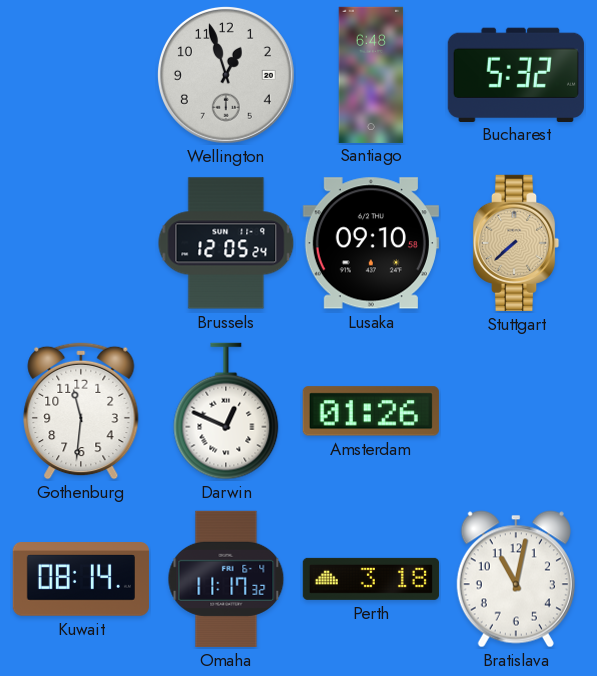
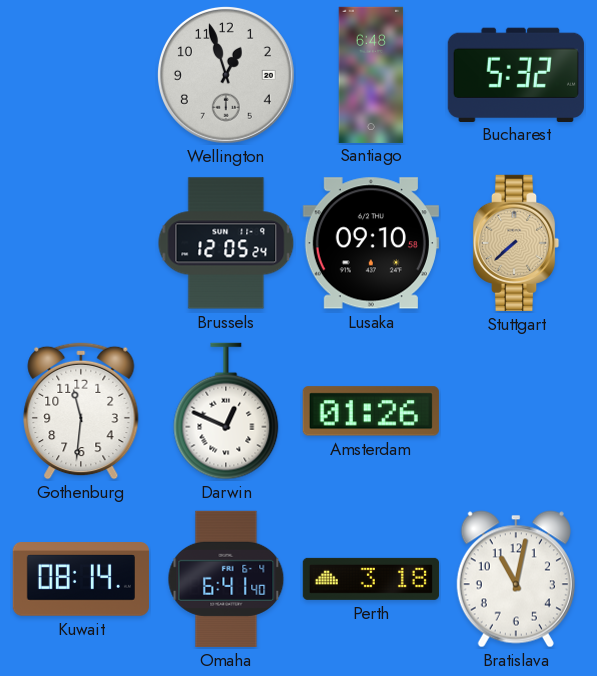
Omaha: 11:17 -> 6:41
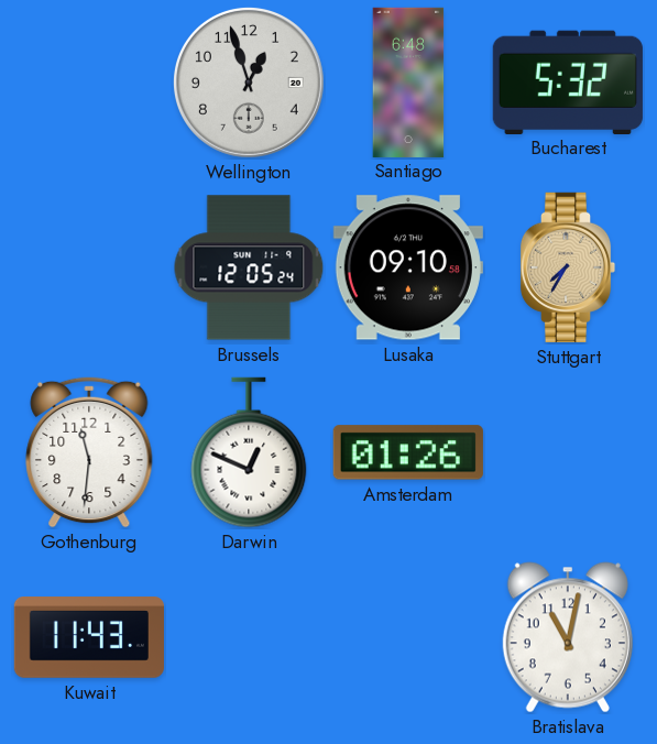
Stuttgart: 7:38 -> 7:35
Kuwait: 08:14 -> 11:43
Omaha: 6:41 -> none
Perth: 3:18 -> none
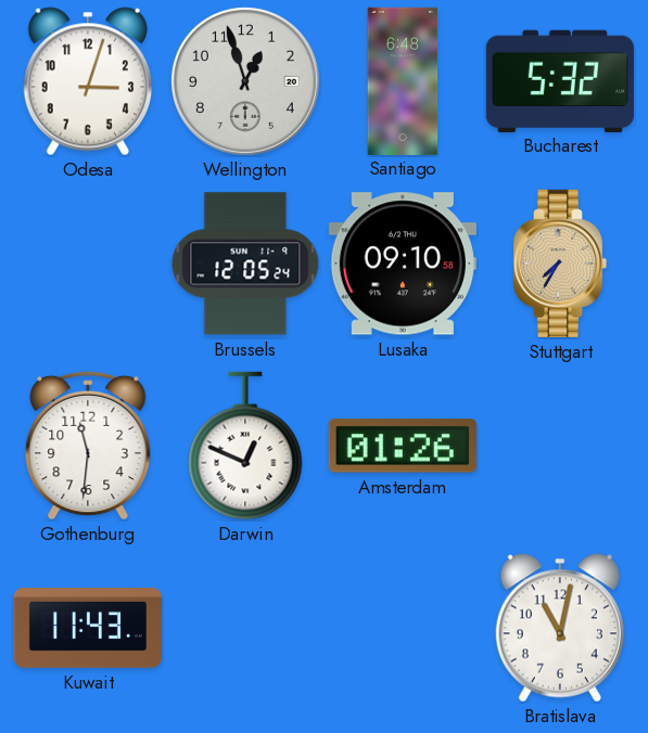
Odesa: none -> 3:03
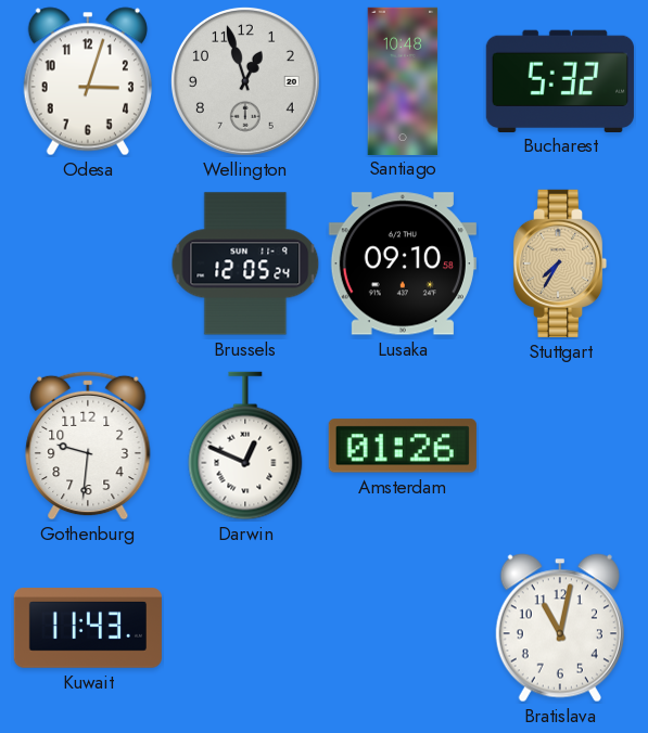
Santiago: 6:48 -> 10:48
Gothenburg: 11:31 -> 9:31
